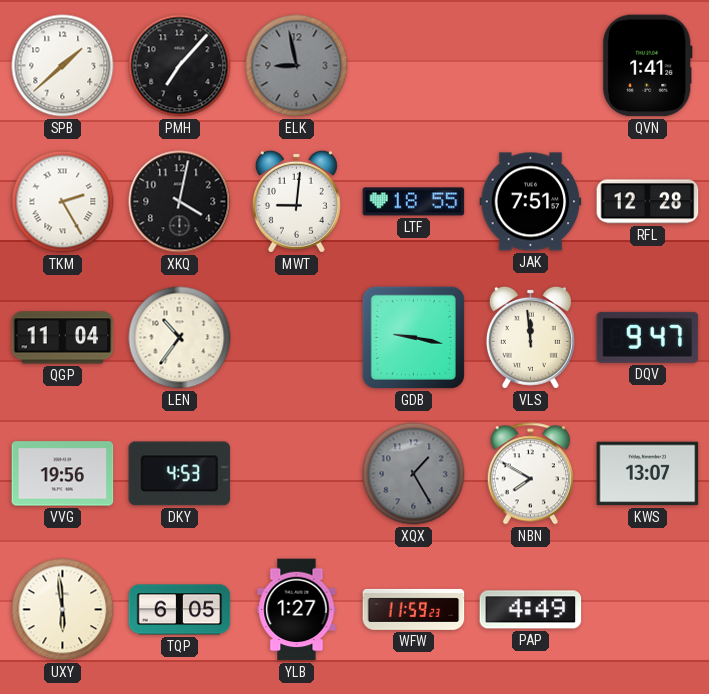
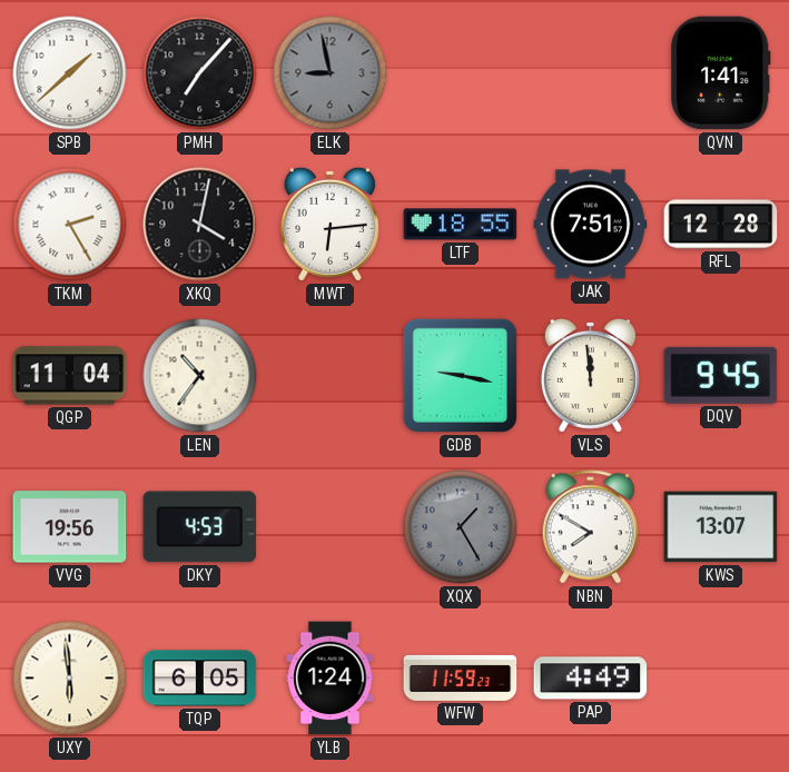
MWT: 9:01 -> 6:14
DQV: 9:47 -> 9:45
YLB: 1:27 -> 1:24
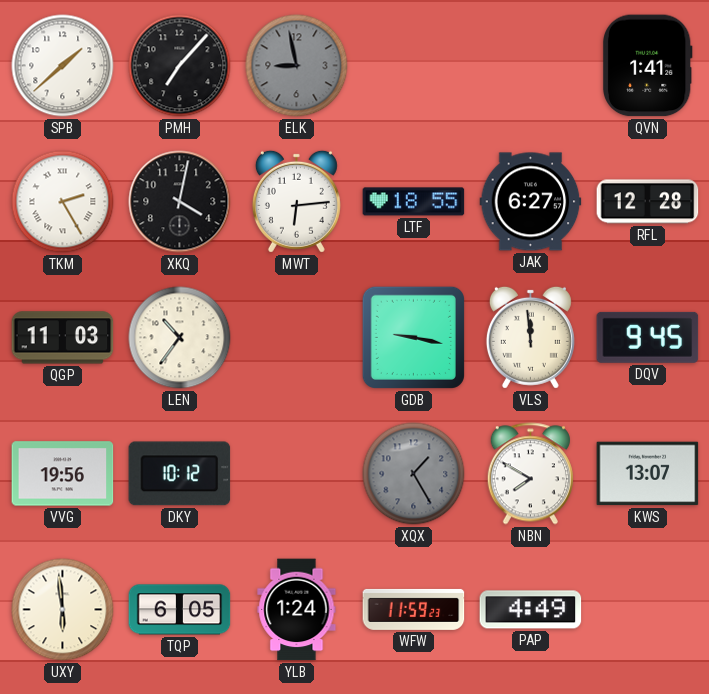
JAK: 7:51 -> 6:27
QGP: 11:04 -> 11:03
DKY: 4:53 -> 10:12
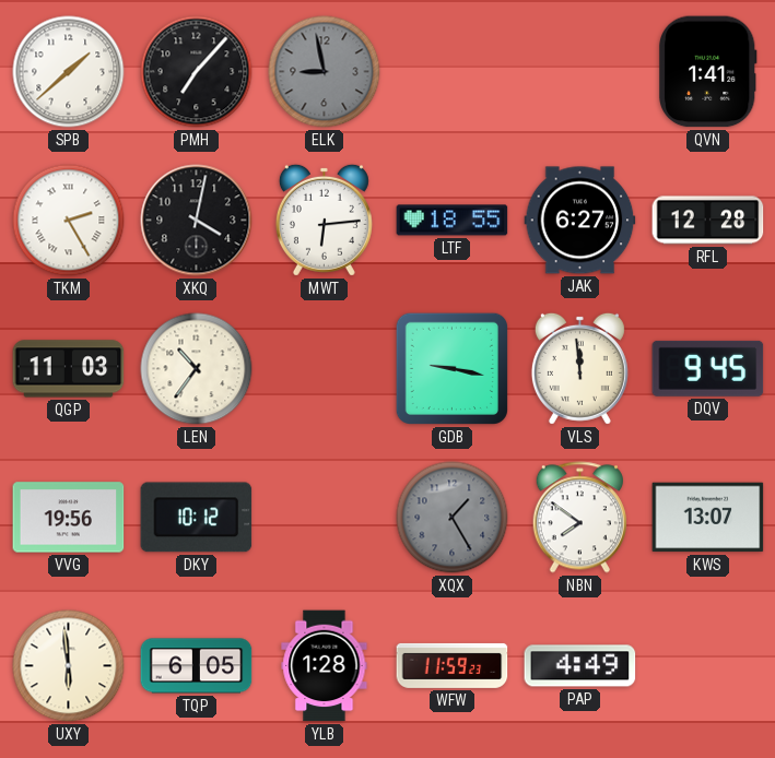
NBN: 7:50 -> 7:51
YLB: 1:24 -> 1:28
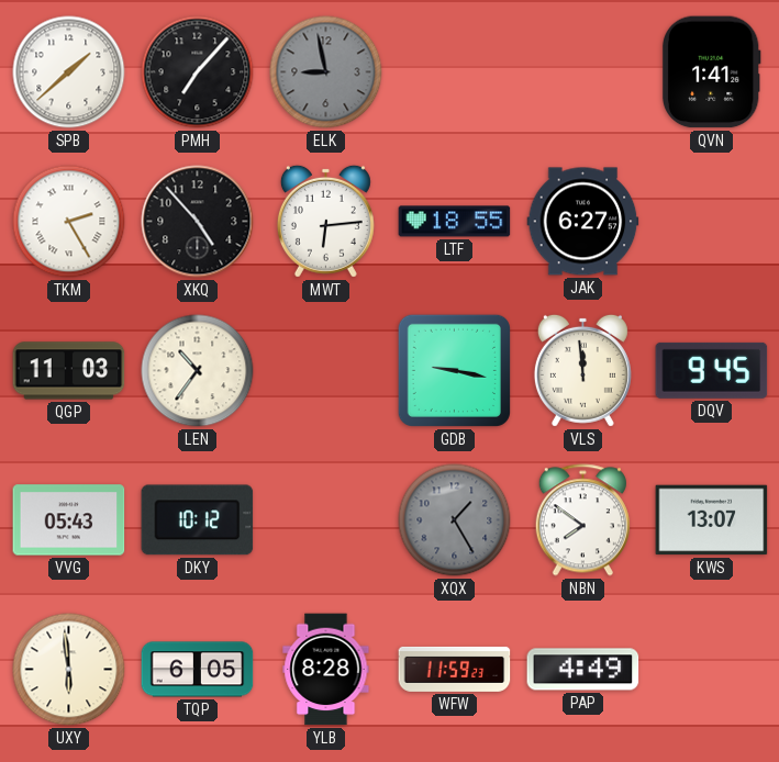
XKQ: 4:02 -> 4:53
RFL: 12:28 -> none
VVG: 19:56 -> 05:43
YLB: 1:28 -> 8:28
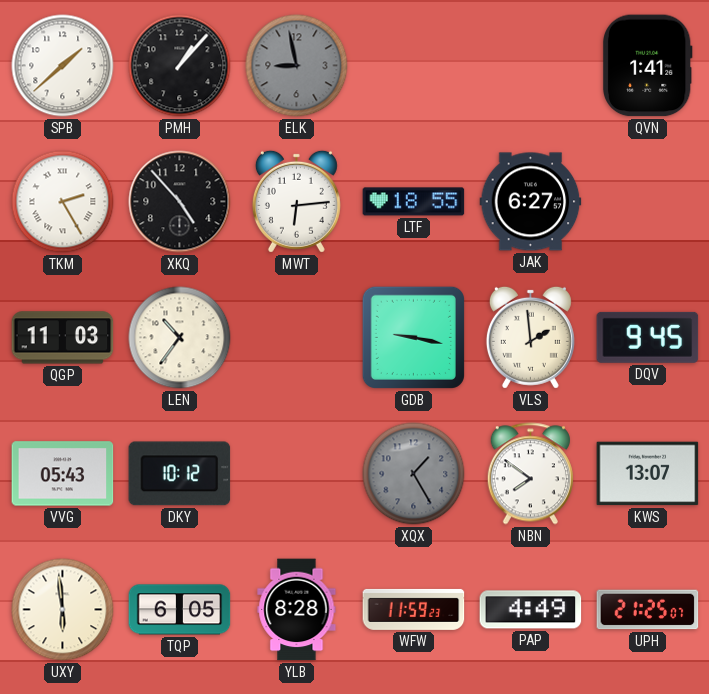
PMH: 7:07 -> 1:07
VLS: 11:59 -> 1:59
UPH: none -> 21:25
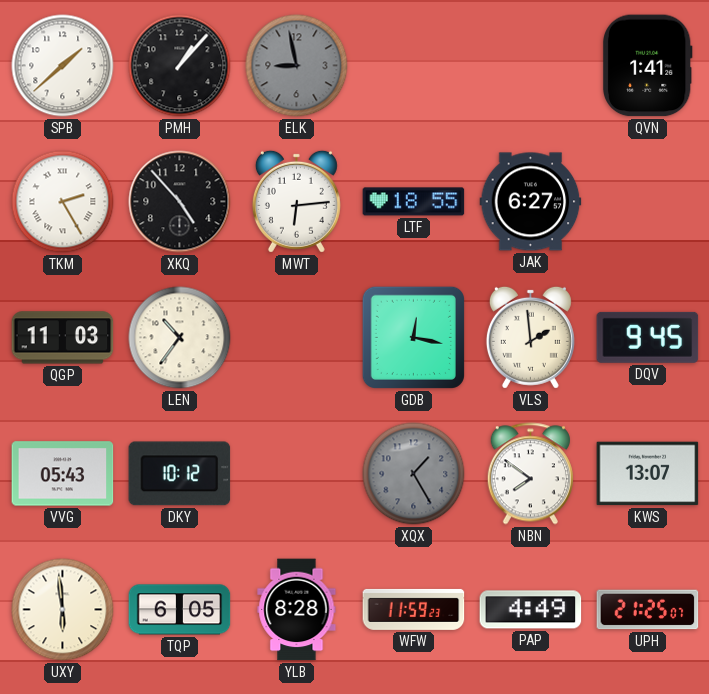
GDB: 9:17 -> 12:17
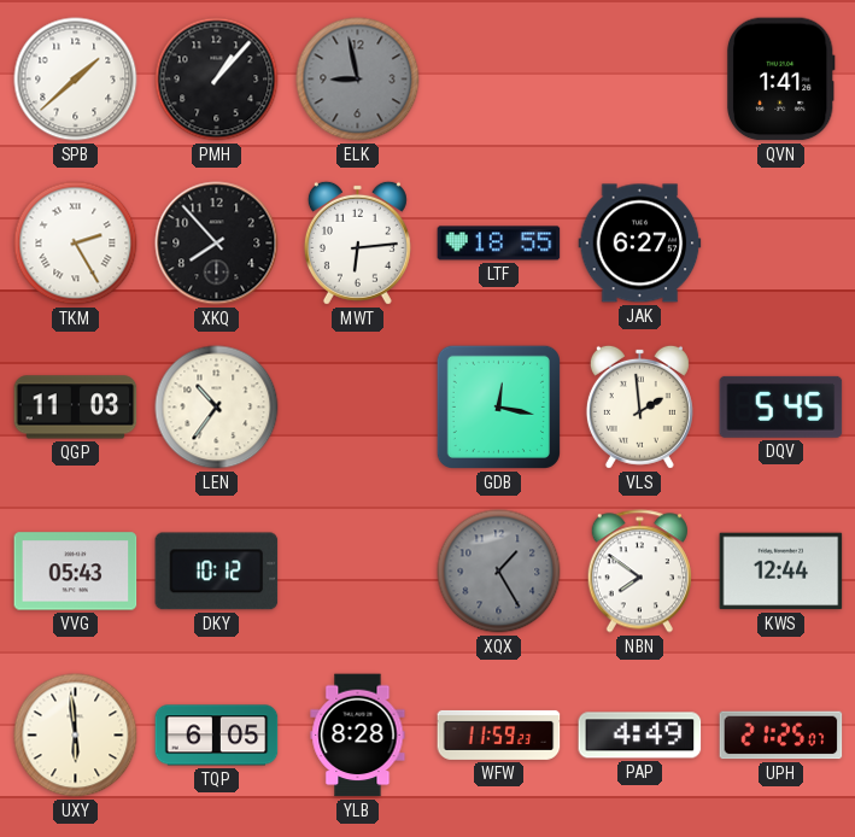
XKQ: 4:53 -> 7:53
DQV: 9:45 -> 5:45
KWS: 13:07 -> 12:44
